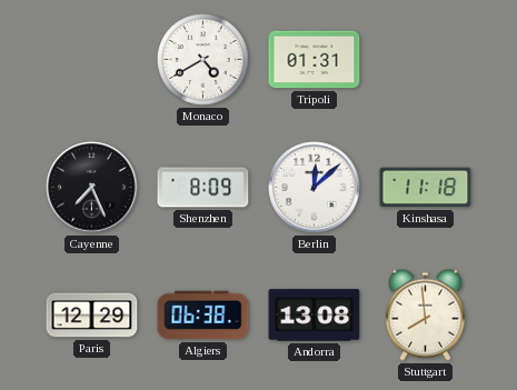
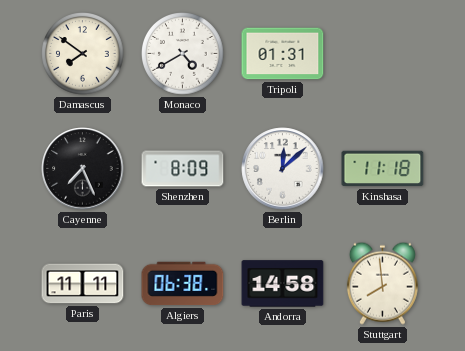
Damascus: none -> 7:51
Paris: 12:29 -> 11:11
Andorra: 13:08 -> 14:58
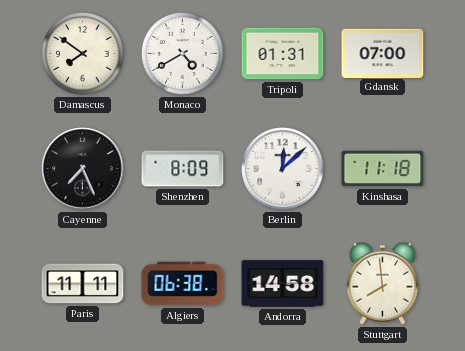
Gdansk: none -> 07:00
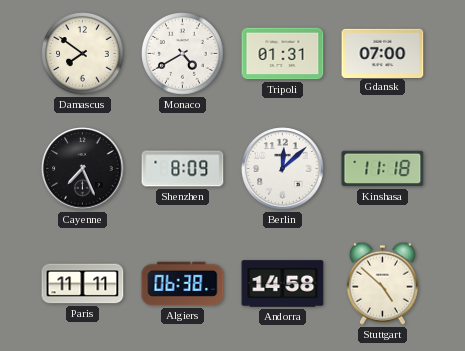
Stuttgart: 7:59 -> 4:52
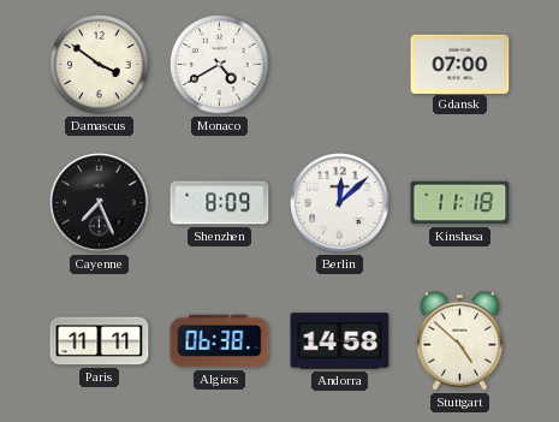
Damascus: 7:51 -> 3:51
Tripoli: 01:31 -> none
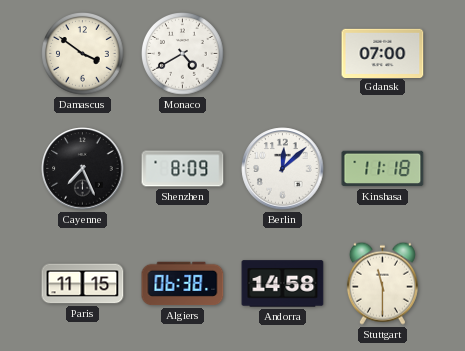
Paris: 11:11 -> 11:15
Stuttgart: 4:52 -> 11:30
